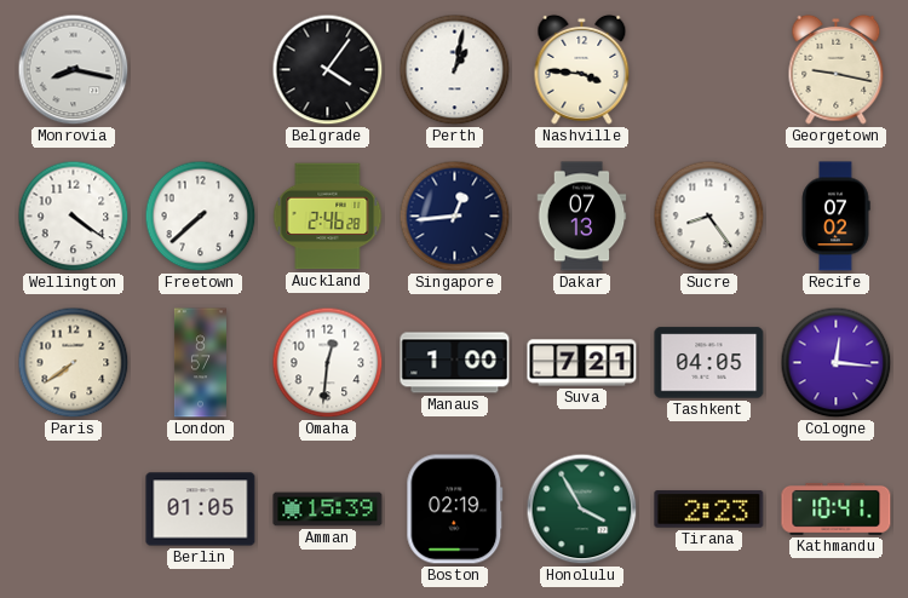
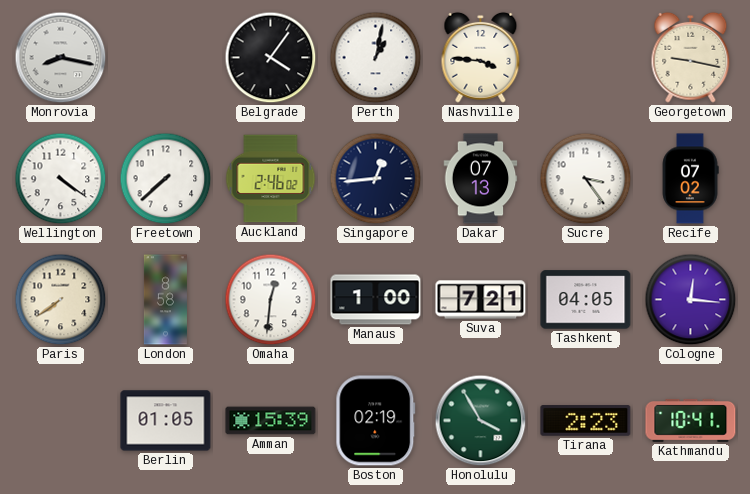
Auckland: 2:46:28 -> 2:46:02
Sucre: 8:24 -> 3:24
London: 8:57 -> 8:58
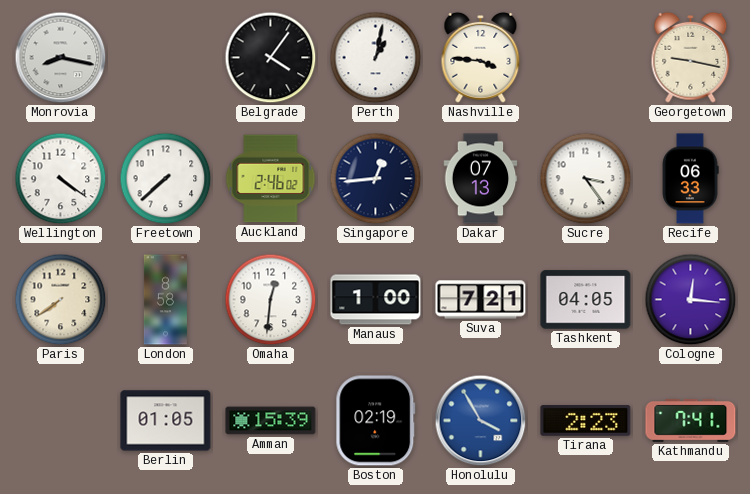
Recife: 07:02 -> 06:33
Honolulu dial: green -> blue
Kathmandu: 10:41 -> 7:41
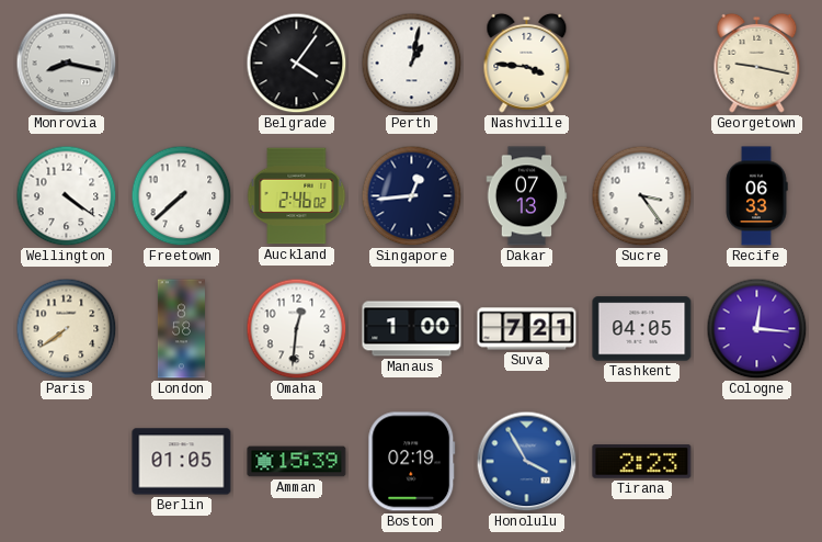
Kathmandu: 7:41 -> none
